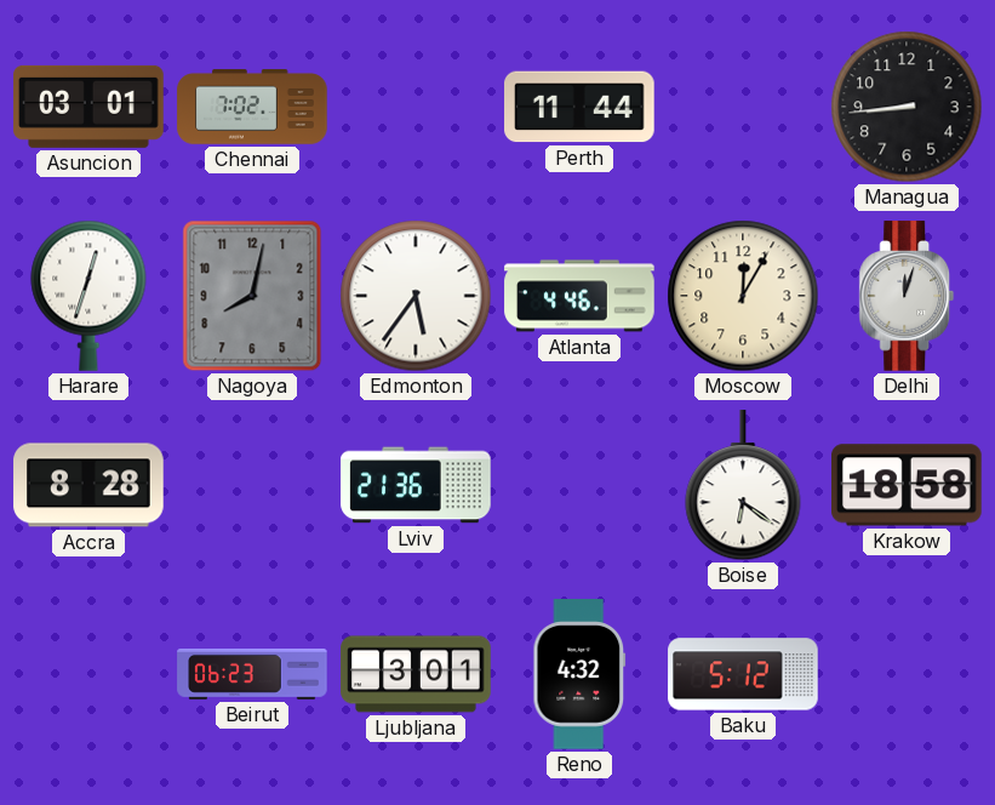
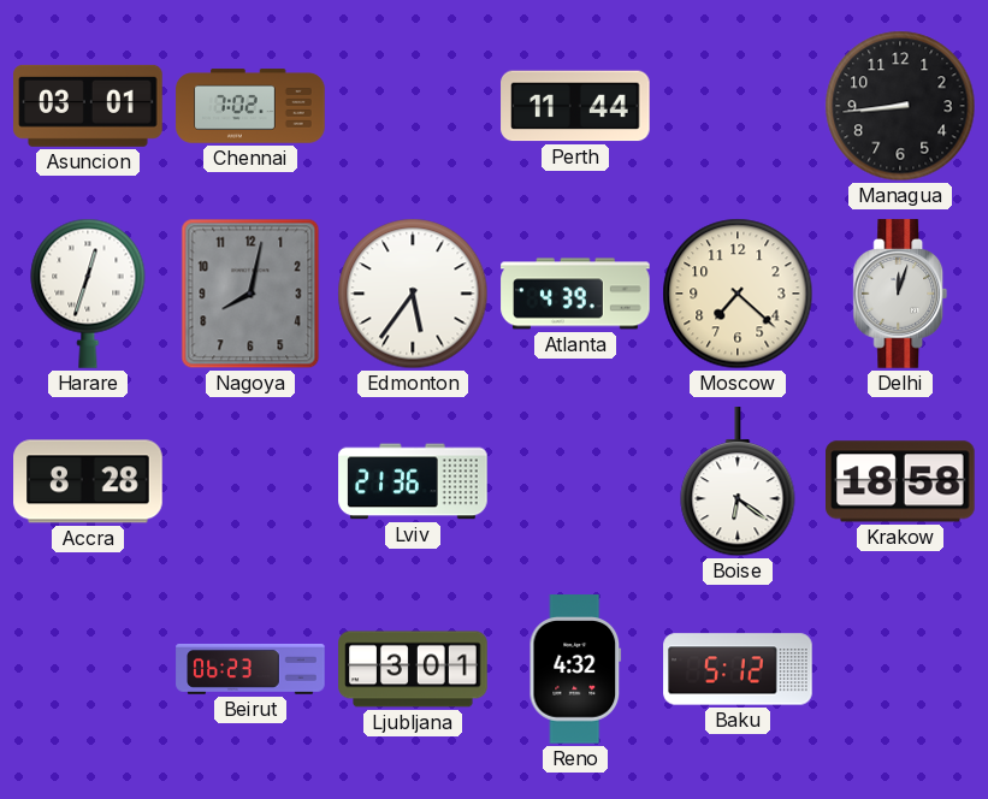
Atlanta: 4:46 -> 4:39
Moscow: 12:05 -> 7:22
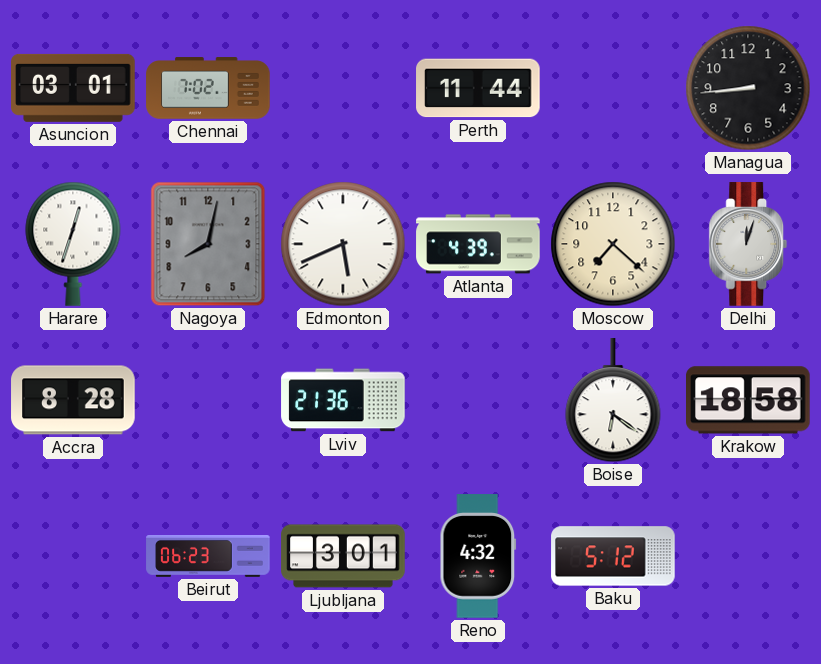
Edmonton: 5:36 -> 5:41
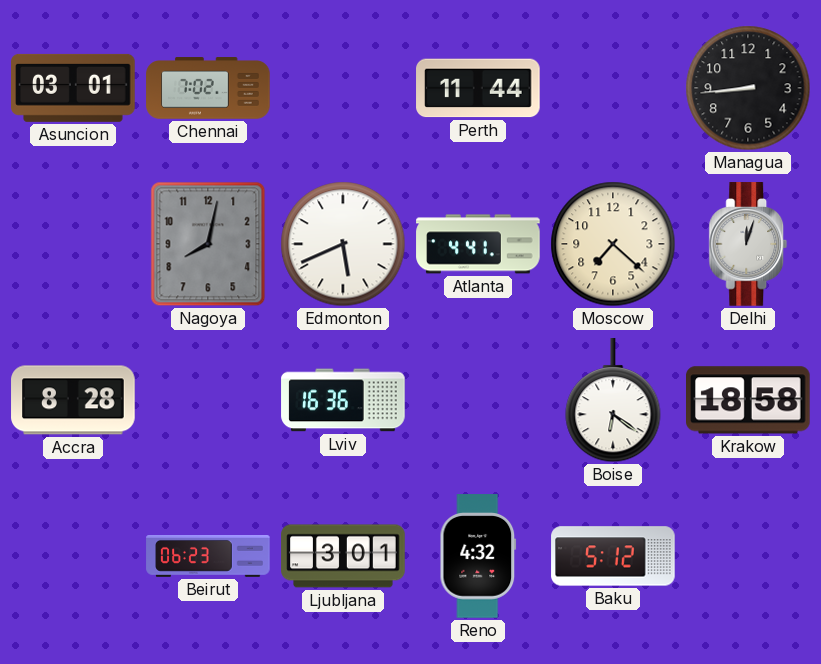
Harare: 12:33 -> none
Atlanta: 4:39 -> 4:41
Lviv: 21:36 -> 16:36
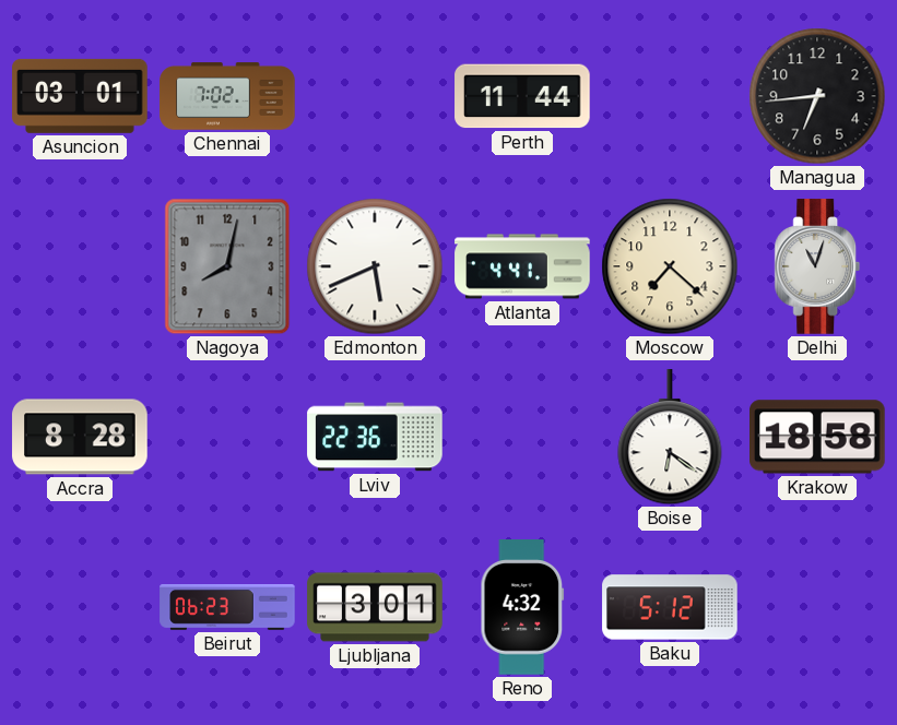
Managua: 8:44 -> 6:44
Delhi: 12:03 -> 11:03
Lviv: 16:36 -> 22:36
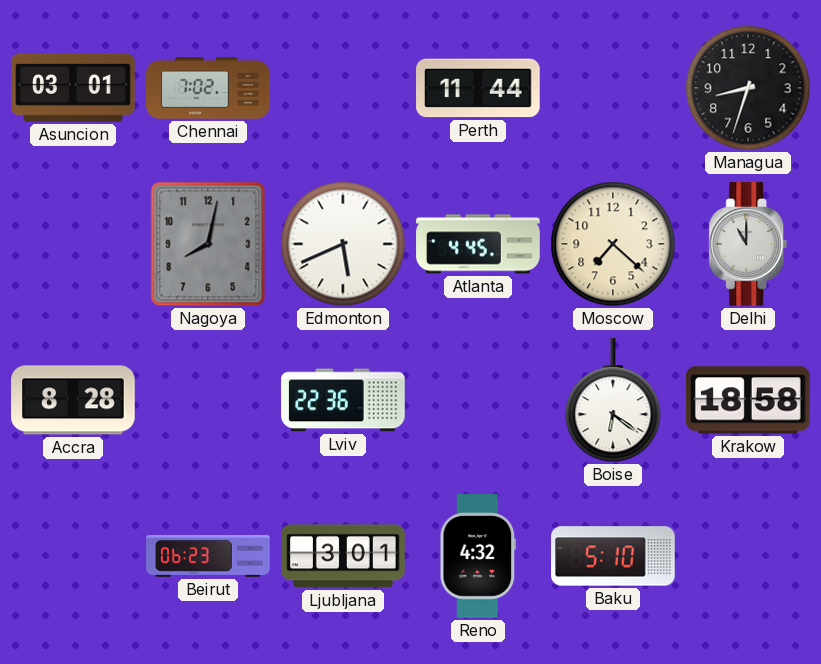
Managua: 6:44 -> 8:33
Atlanta: 4:41 -> 4:45
Delhi: 11:03 -> 11:00
Baku: 5:12 -> 5:10
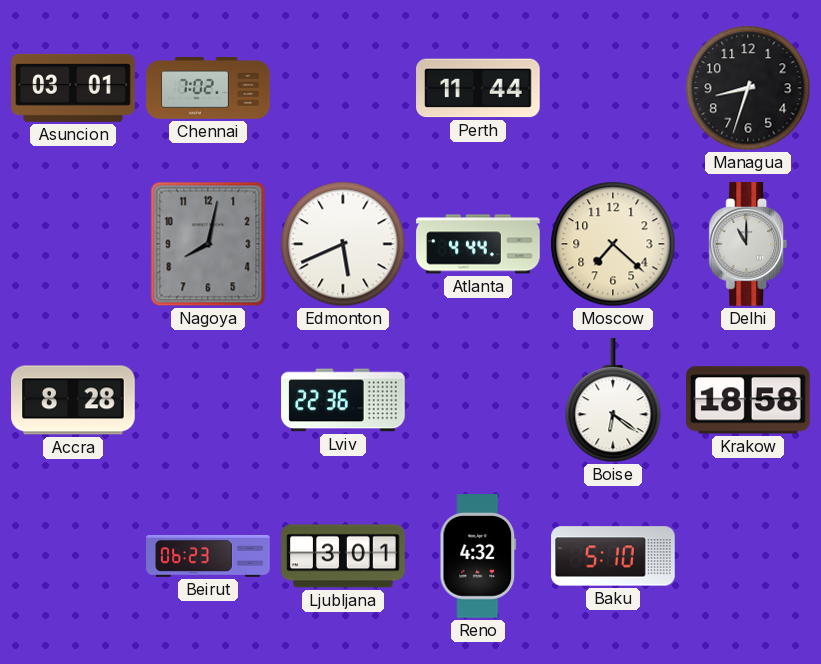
Atlanta: 4:45 -> 4:44
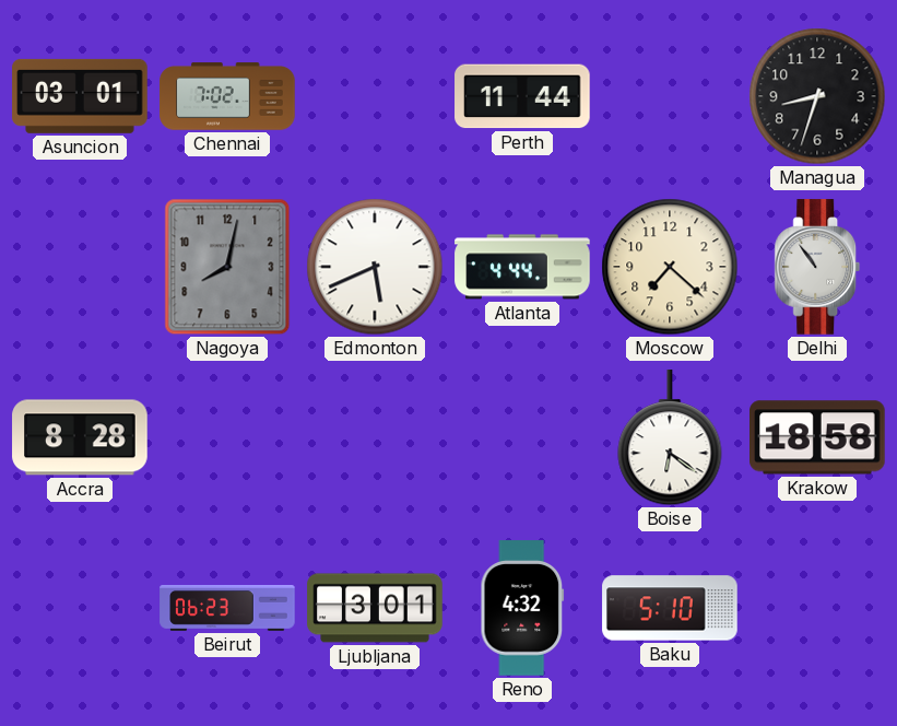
Delhi: 11:00 -> 10:54
Lviv: 22:36 -> none
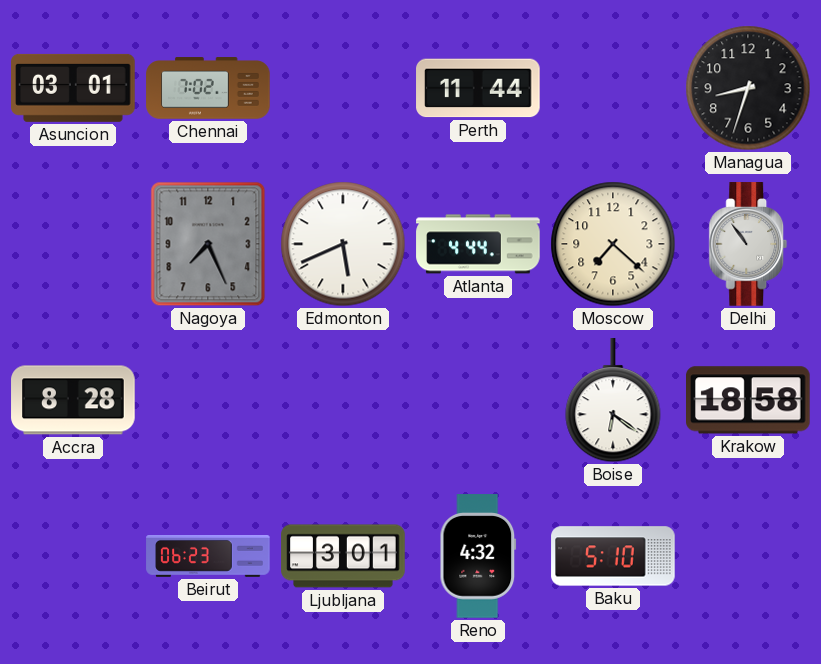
Nagoya: 8:02 -> 7:26
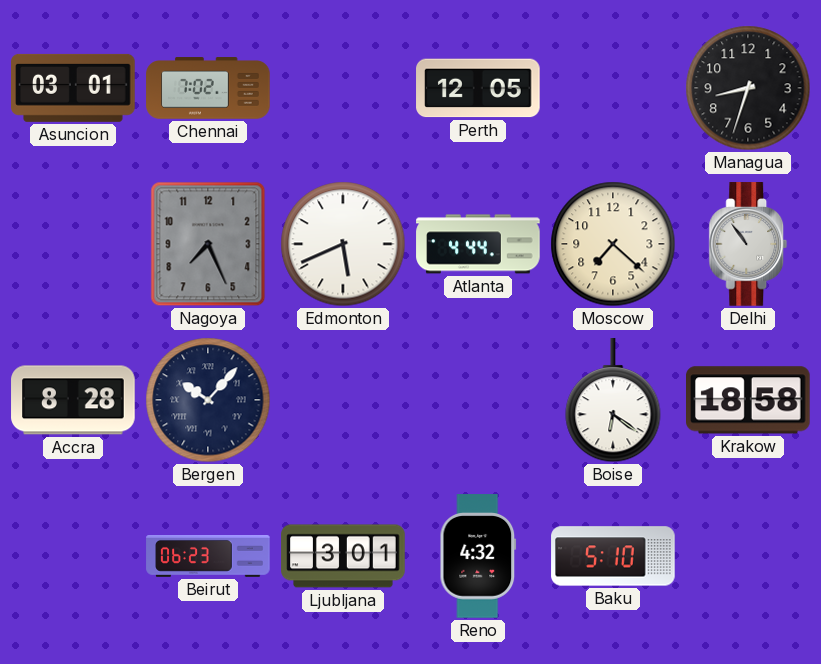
Perth: 11:44 -> 12:05
Bergen: none -> 10:07
